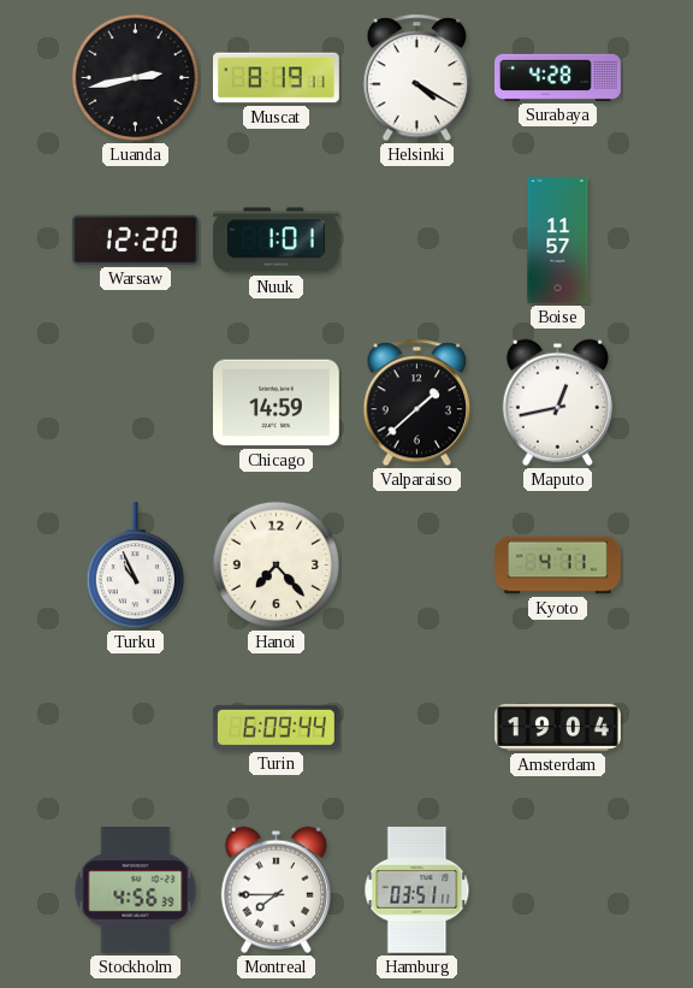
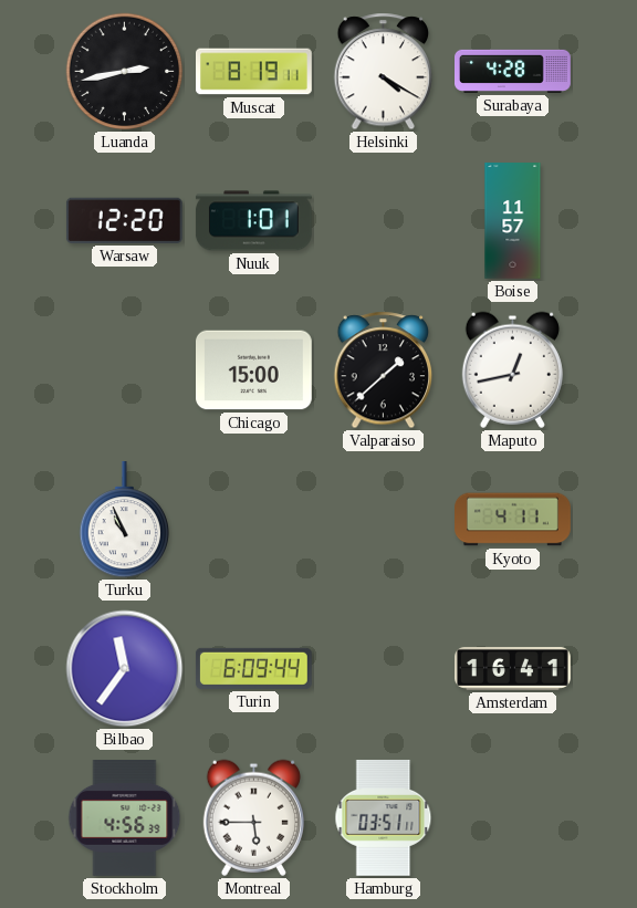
Chicago: 14:59 -> 15:00
Hanoi: 7:23 -> none
Bilbao: none -> 11:36
Amsterdam: 19:04 -> 16:41
Montreal: 7:45 -> 5:45
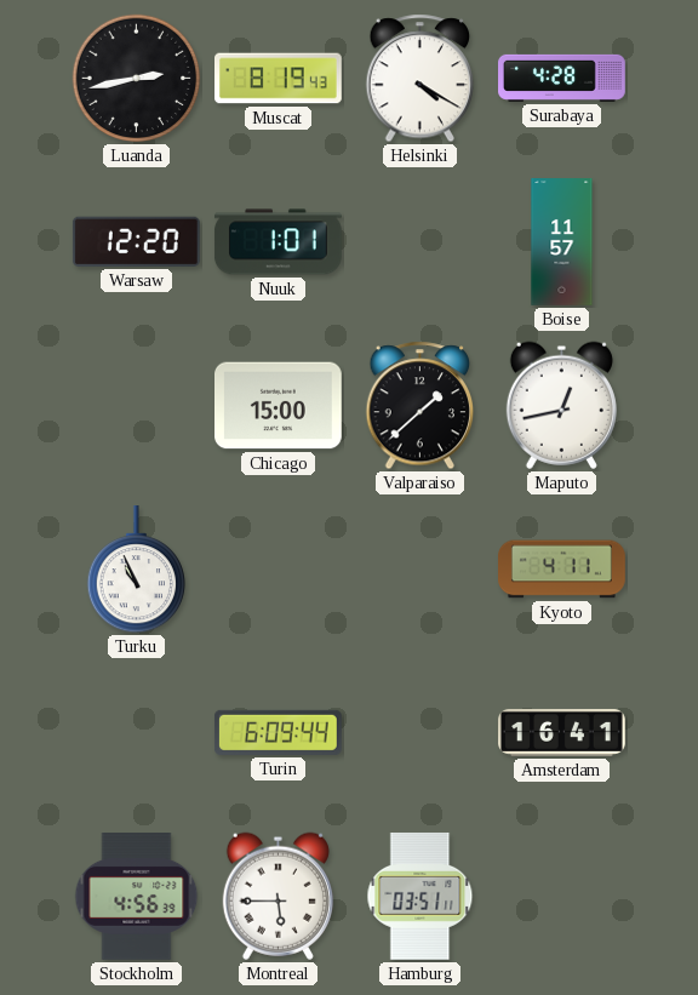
Muscat: 8:19:11 -> 8:19:43
Bilbao: 11:36 -> none
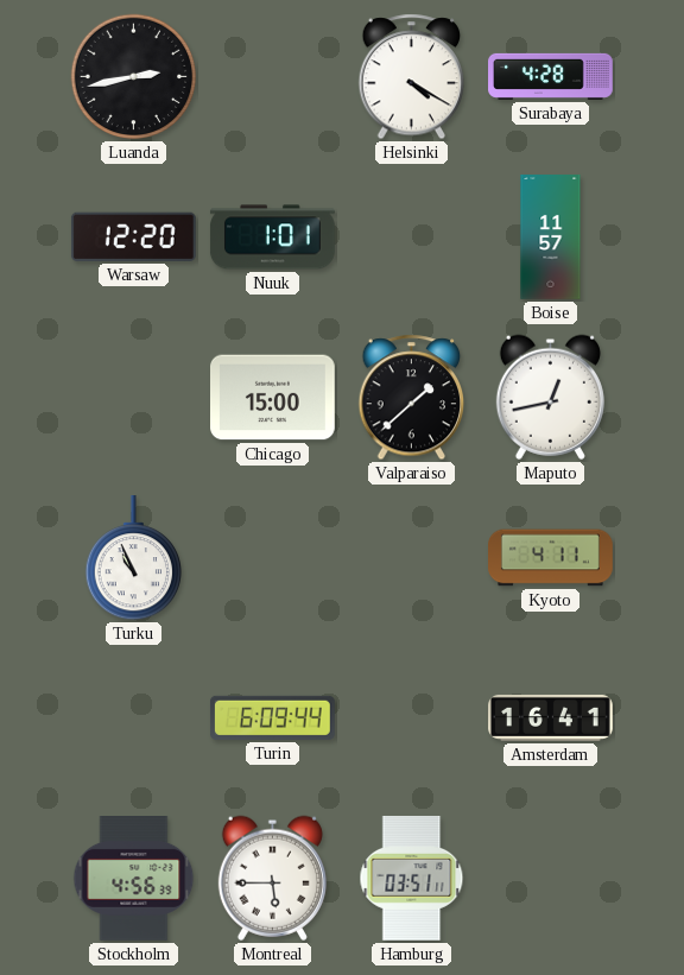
Muscat: 8:19 -> none
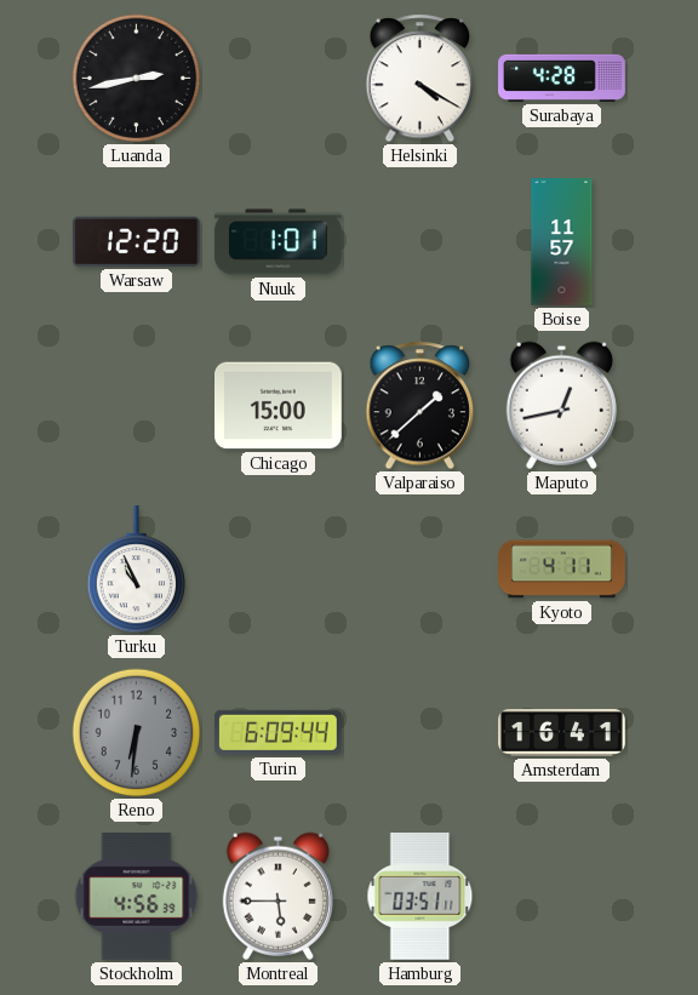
Reno: none -> 6:31
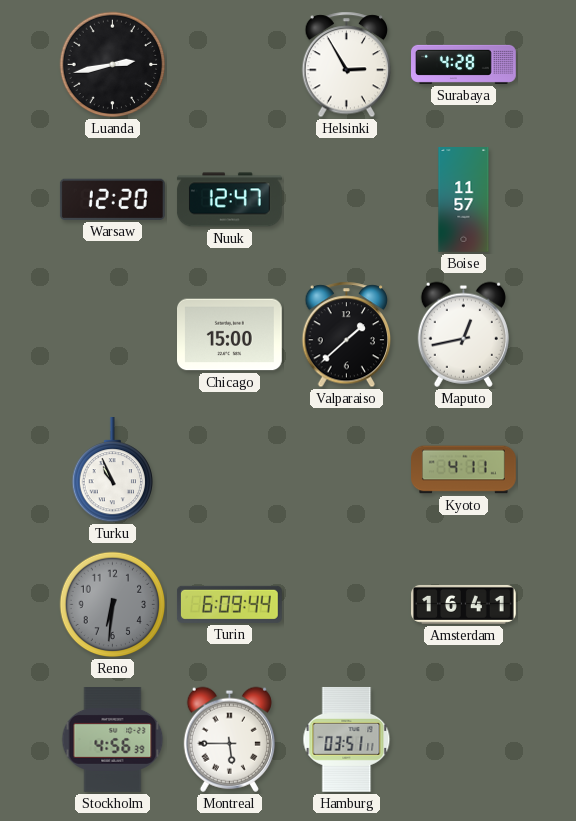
Helsinki: 4:20 -> 2:55
Nuuk: 1:01 -> 12:47
